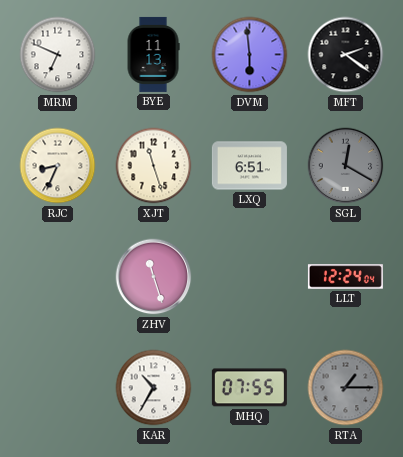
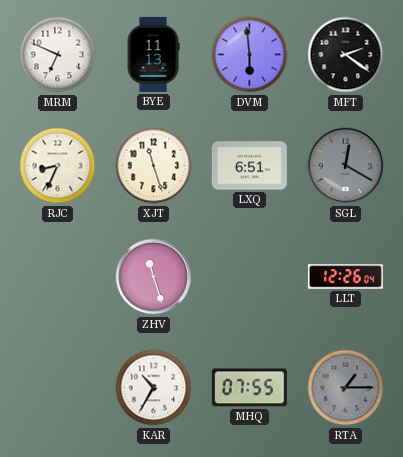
LLT: 12:24 -> 12:26
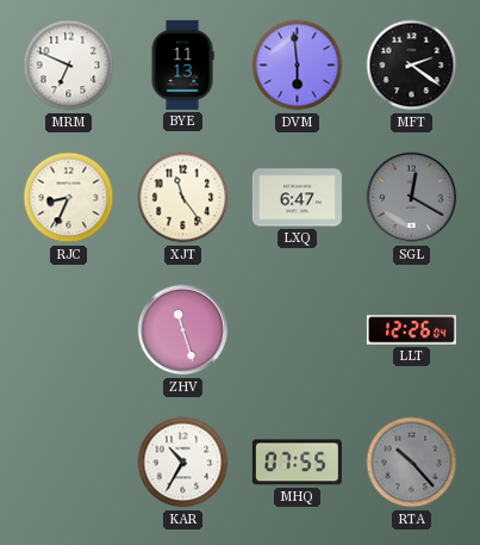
XJT: 11:27 -> 11:24
LXQ: 6:51 -> 6:47
RTA: 1:15 -> 10:23
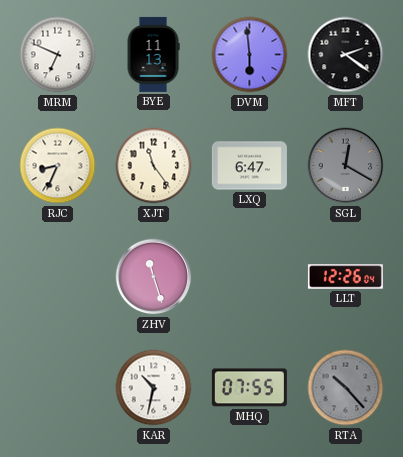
KAR: 10:35 -> 10:32
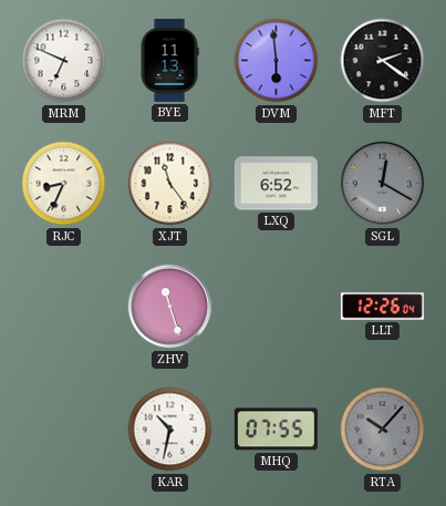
LXQ: 6:47 -> 6:52
RTA: 10:23 -> 10:07
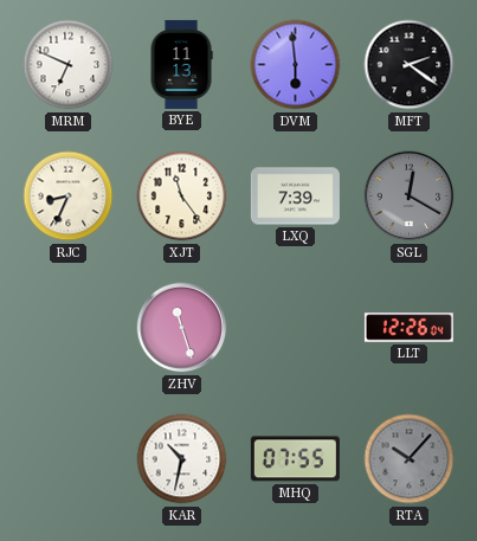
LXQ: 6:52 -> 7:39
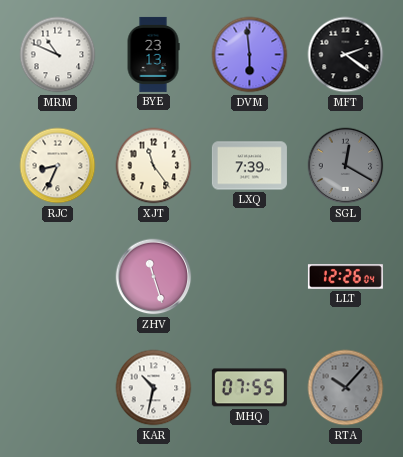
MRM: 6:49 -> 10:49
BYE: 11:13 -> 23:13
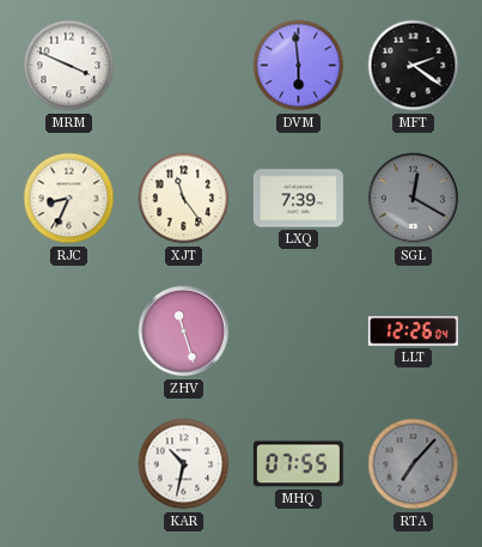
MRM: 10:49 -> 3:49
BYE: 23:13 -> none
RTA: 10:07 -> 7:07
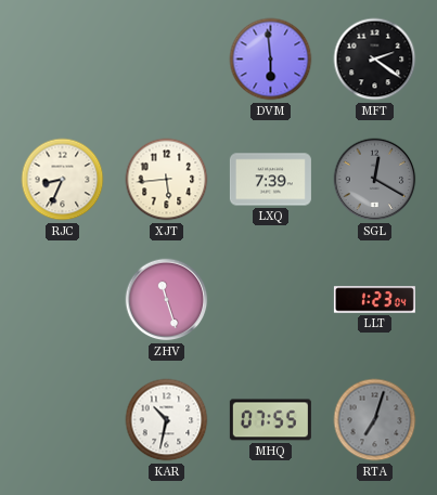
MRM: 3:49 -> none
XJT: 11:24 -> 5:44
LLT: 12:26 -> 1:23
RTA: 7:07 -> 7:03
